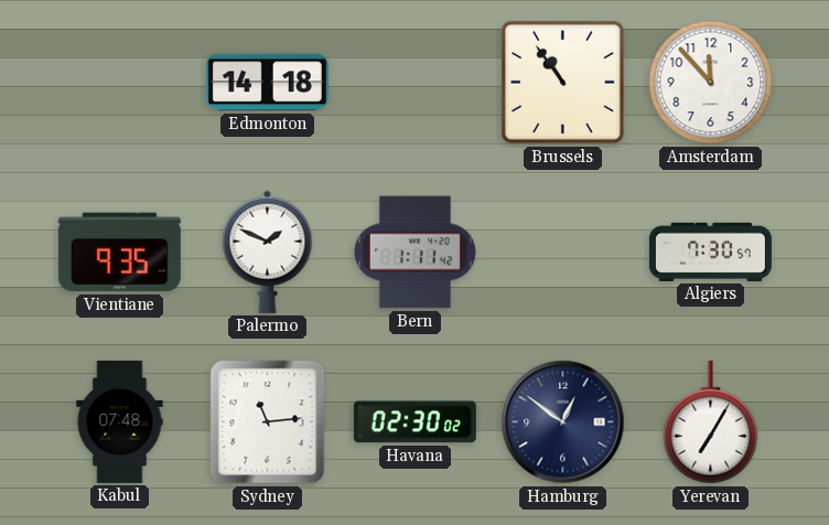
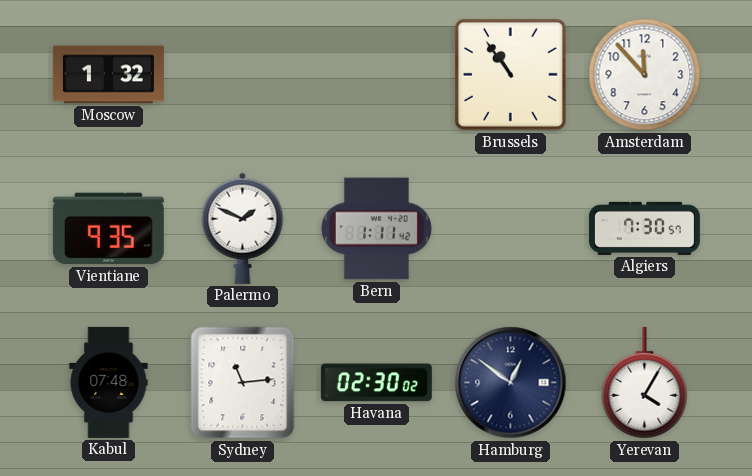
Moscow: none -> 1:32
Edmonton: 14:18 -> none
Yerevan: 7:05 -> 4:05
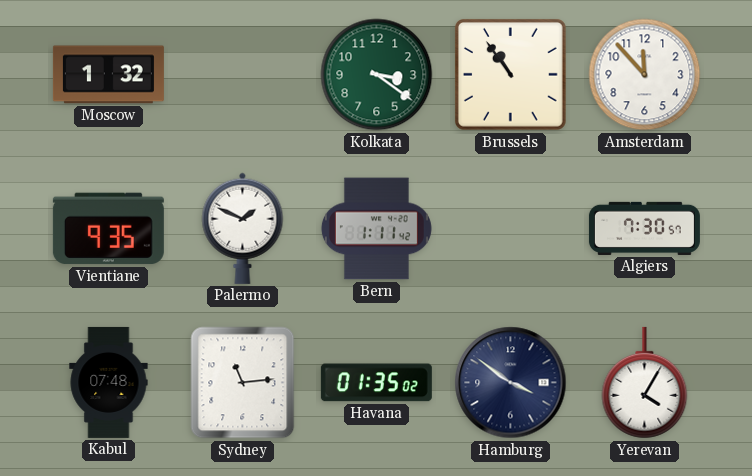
Kolkata: none -> 3:21
Havana: 02:30 -> 01:35
Hamburg: 12:51 -> 3:51
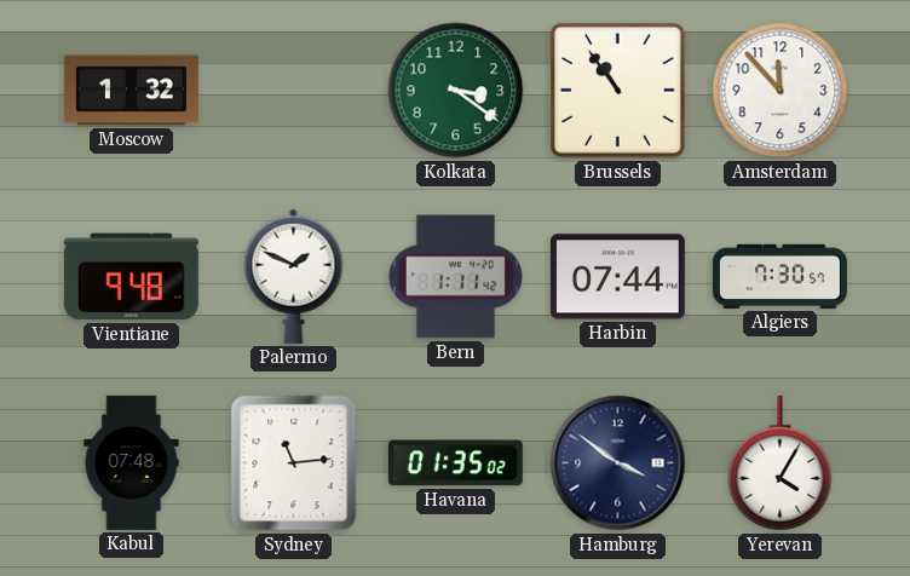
Vientiane: 9:35 -> 9:48
Harbin: none -> 07:44
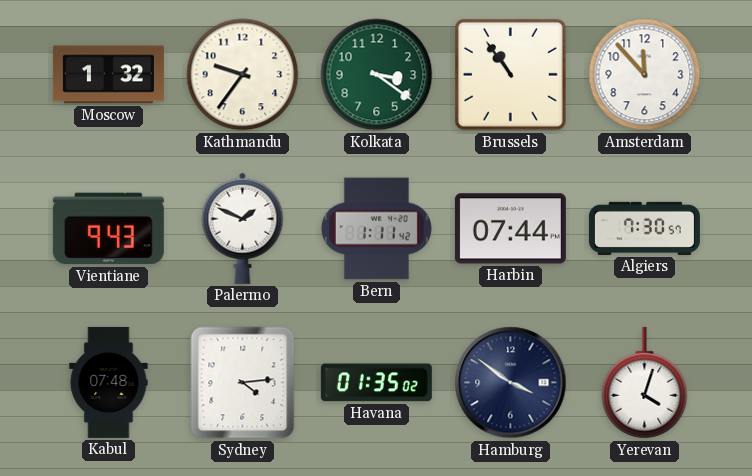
Kathmandu: none -> 9:36
Vientiane: 9:48 -> 9:43
Sydney: 11:14 -> 4:14
Yerevan: 4:05 -> 4:03
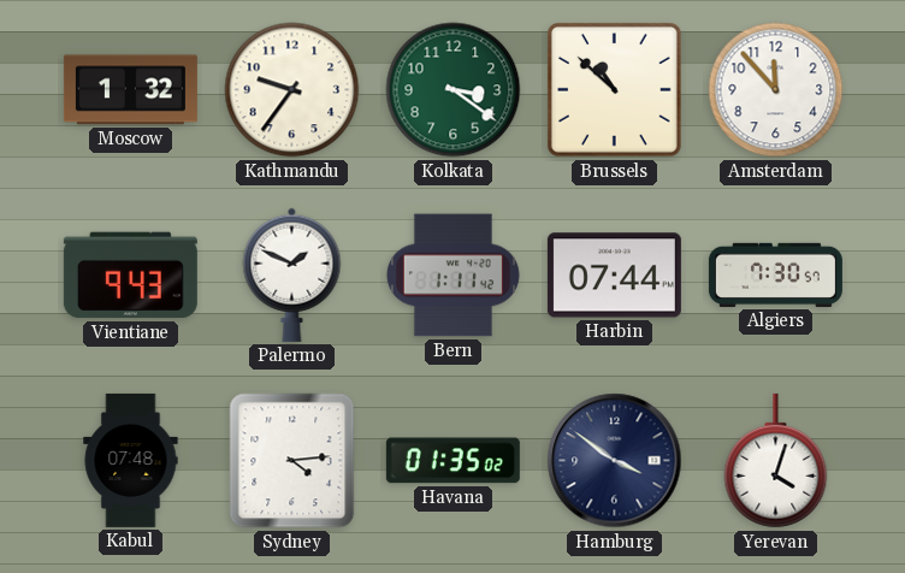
Brussels: 10:54 -> 10:52
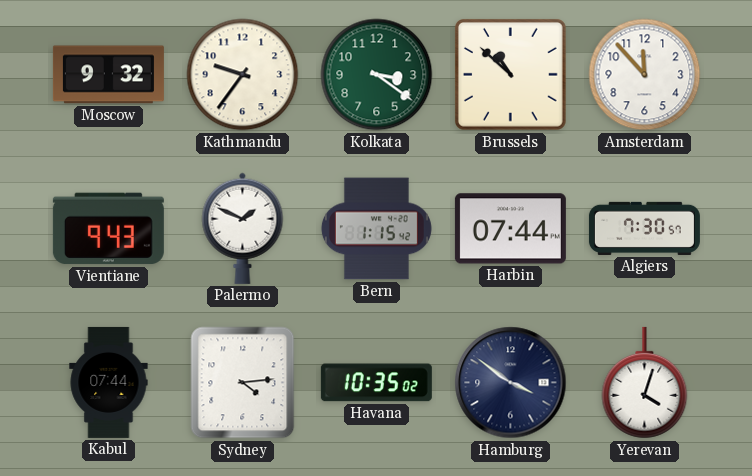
Moscow: 1:32 -> 9:32
Bern: 1:11 -> 1:15
Kabul: 07:48 -> 07:44
Havana: 01:35 -> 10:35
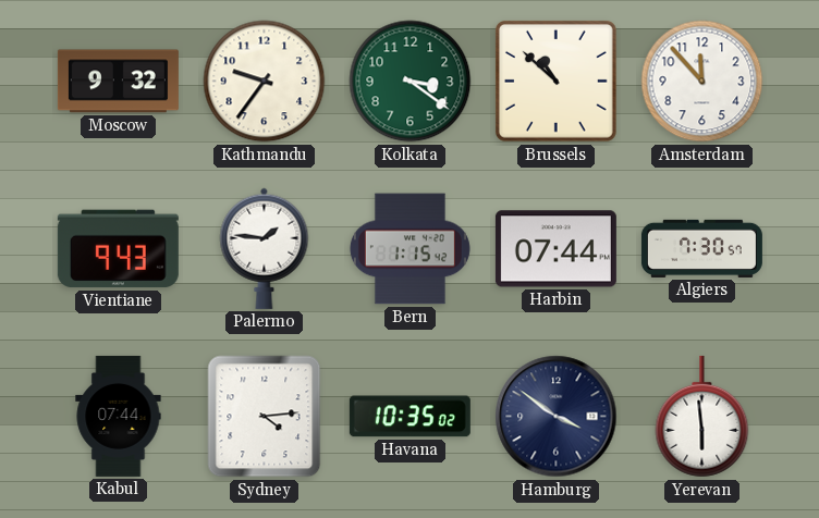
Palermo: 1:49 -> 1:46
Yerevan: 4:03 -> 5:59
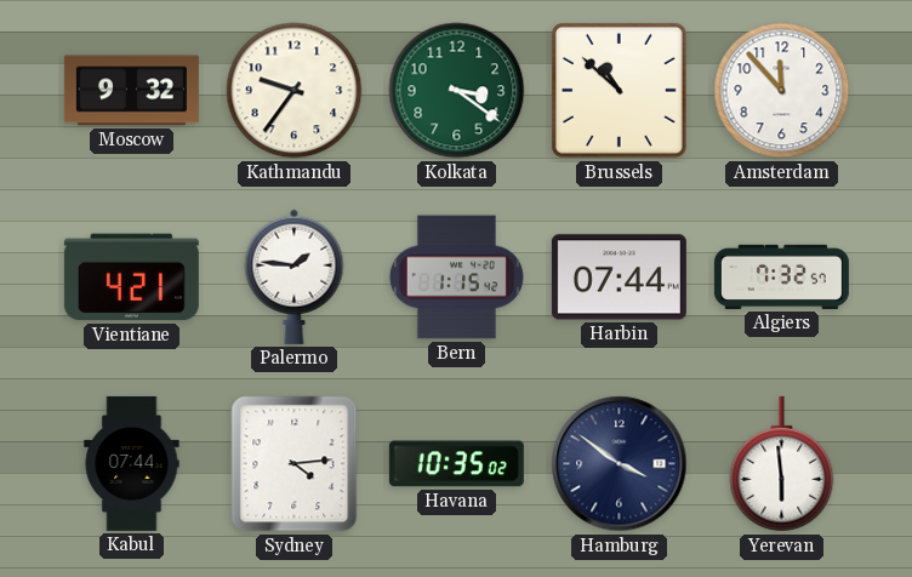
Vientiane: 9:43 -> 4:21
Algiers: 7:30 -> 7:32
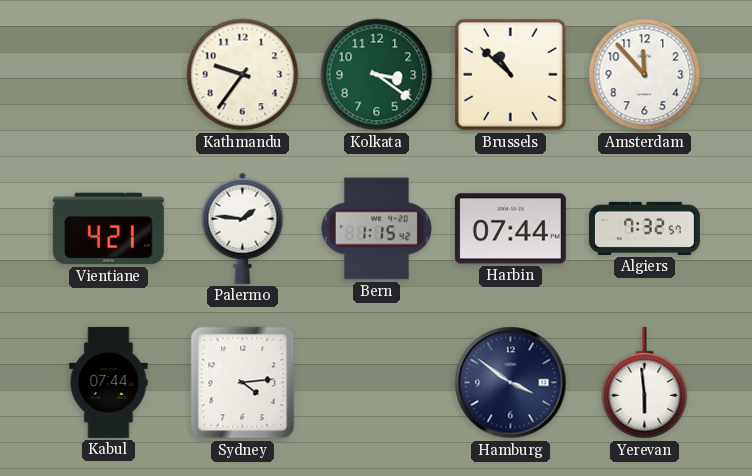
Moscow: 9:32 -> none
Havana: 10:35 -> none
